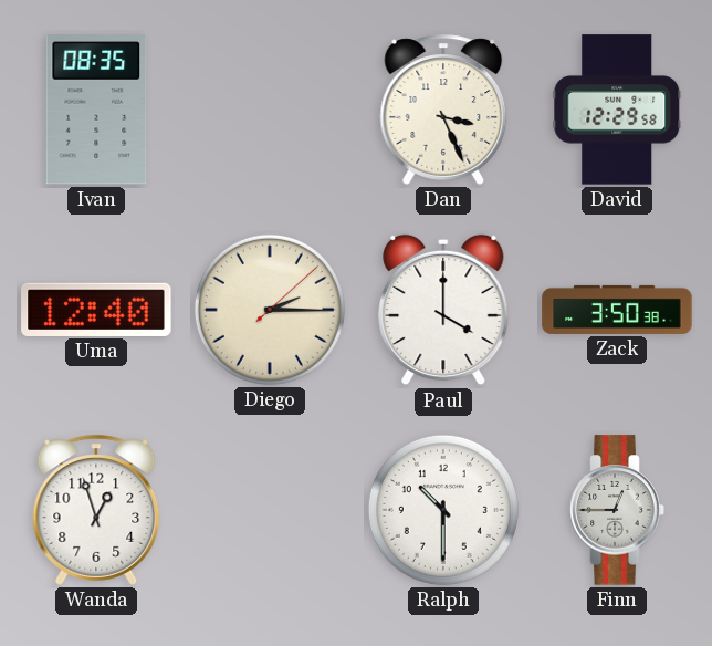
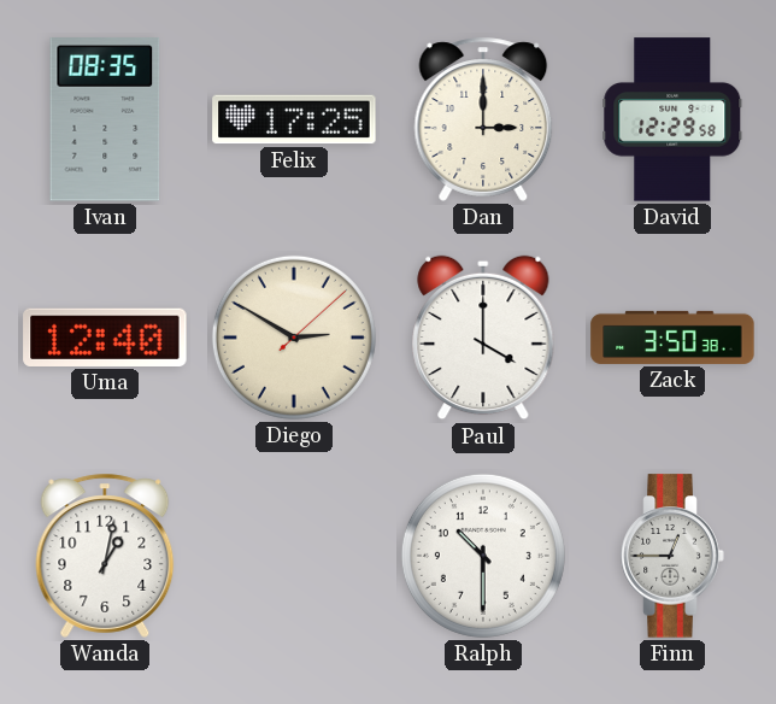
Felix: none -> 17:25
Dan: 3:26 -> 3:00
Diego: 2:15 -> 2:50
Wanda: 12:57 -> 1:02
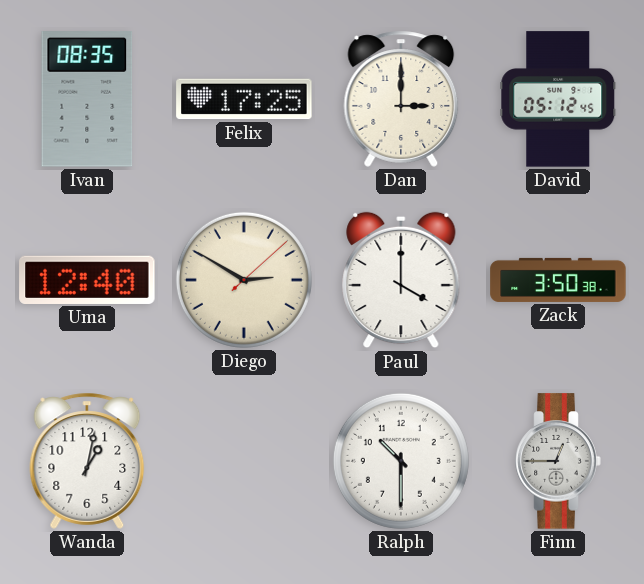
David: 12:29 -> 05:12
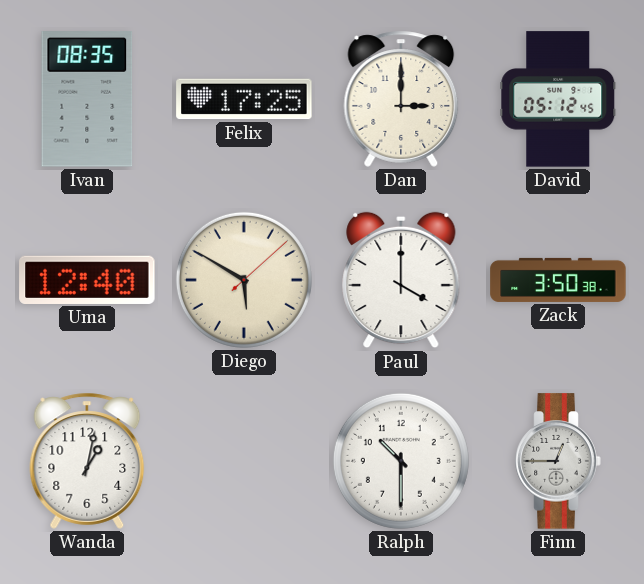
Diego: 2:50 -> 5:50
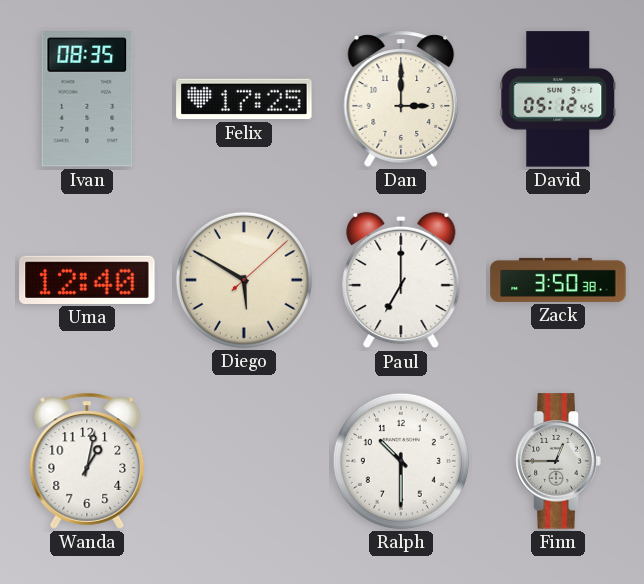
Paul: 4:00 -> 7:00
